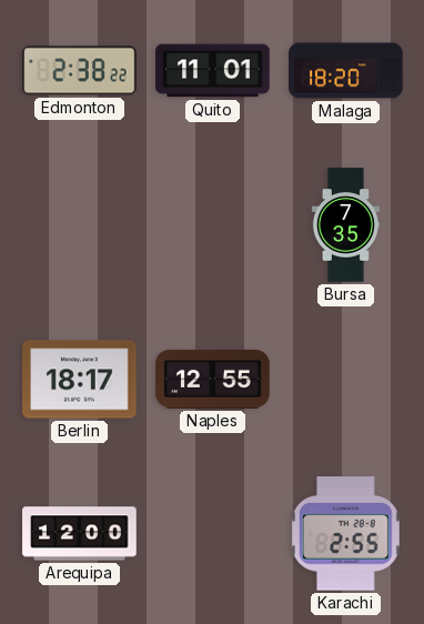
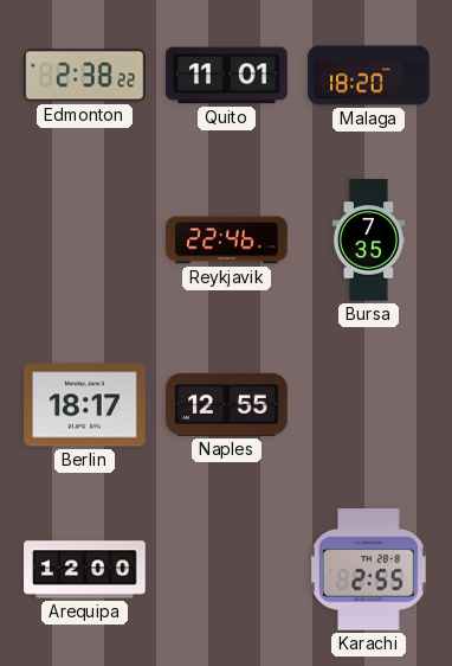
Reykjavik: none -> 22:46
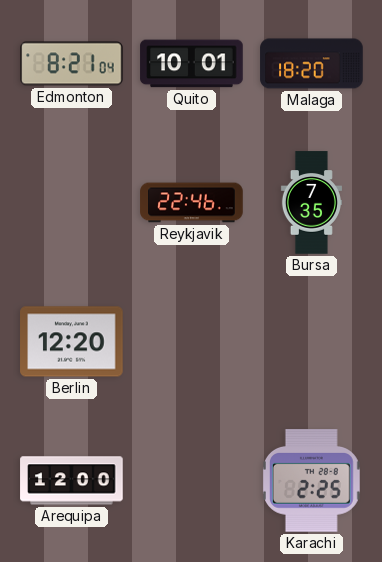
Edmonton: 2:38 -> 8:21
Quito: 11:01 -> 10:01
Berlin: 18:17 -> 12:20
Naples: 12:55 -> none
Karachi: 2:55 -> 2:25
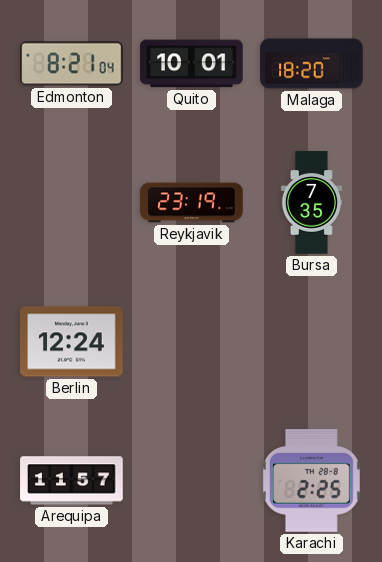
Reykjavik: 22:46 -> 23:19
Berlin: 12:20 -> 12:24
Arequipa: 12:00 -> 11:57
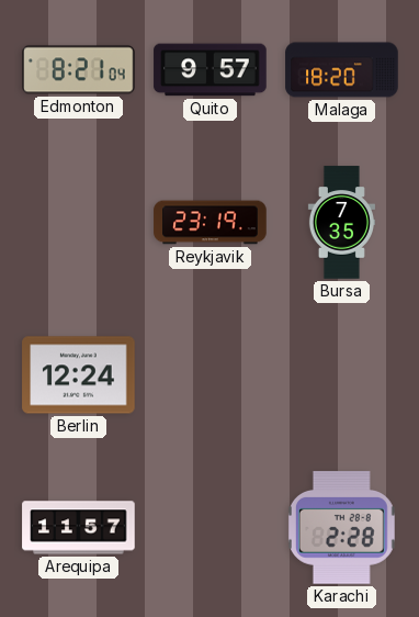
Quito: 10:01 -> 9:57
Karachi: 2:25 -> 2:28
